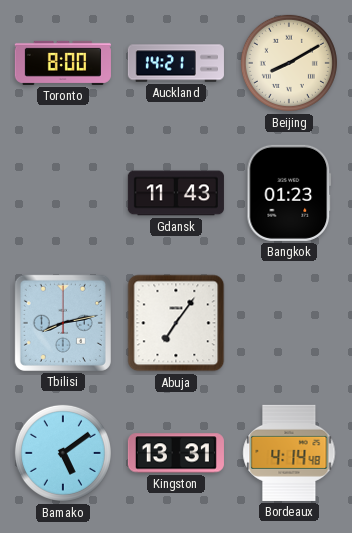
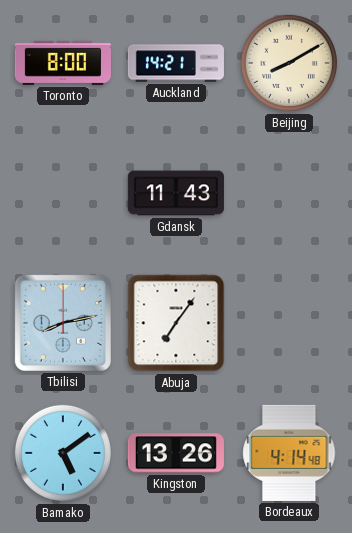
Bangkok: 01:23 -> none
Kingston: 13:31 -> 13:26
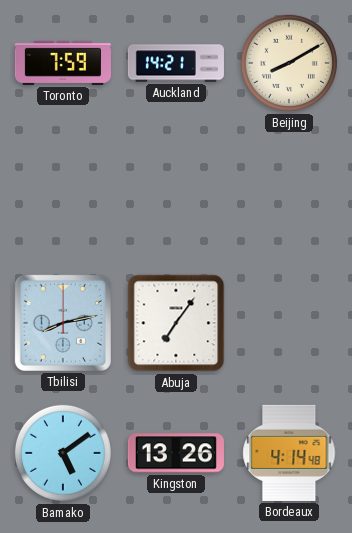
Toronto: 8:00 -> 7:59
Gdansk: 11:43 -> none
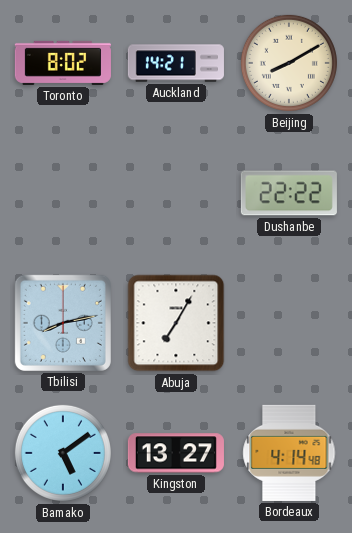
Toronto: 7:59 -> 8:02
Dushanbe: none -> 22:22
Abuja: 7:06 -> 7:05
Kingston: 13:26 -> 13:27
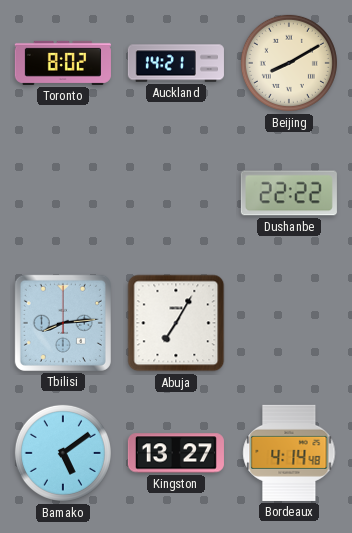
Tbilisi: 8:13 -> 8:14
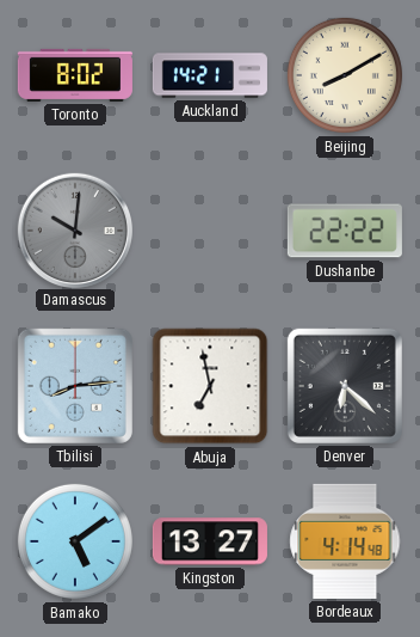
Damascus: none -> 10:01
Abuja: 7:05 -> 6:58
Denver: none -> 6:22
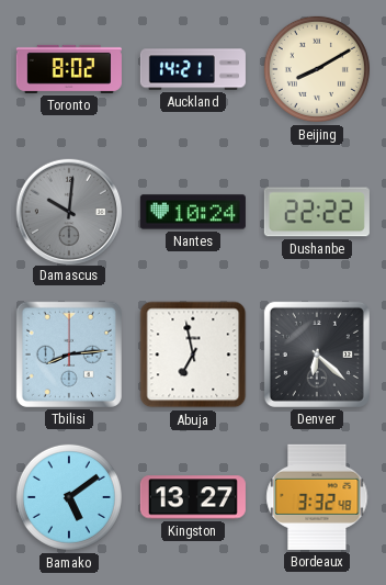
Nantes: none -> 10:24
Bordeaux: 4:14 -> 3:32
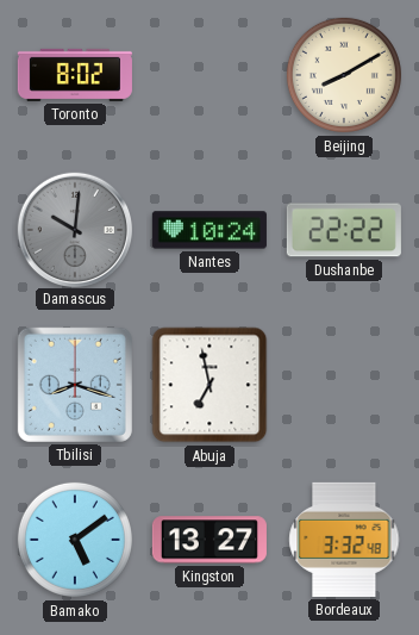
Auckland: 14:21 -> none
Tbilisi: 8:14 -> 8:18
Denver: 6:22 -> none
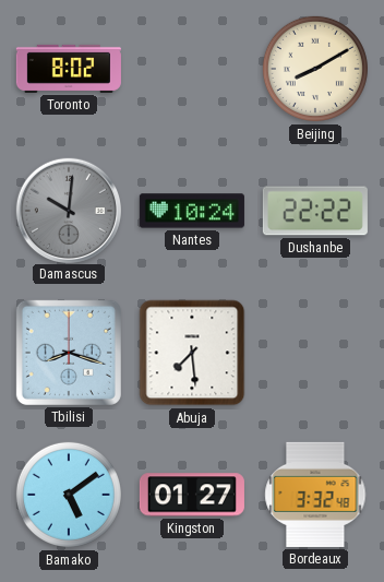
Abuja: 6:58 -> 7:29
Kingston: 13:27 -> 01:27
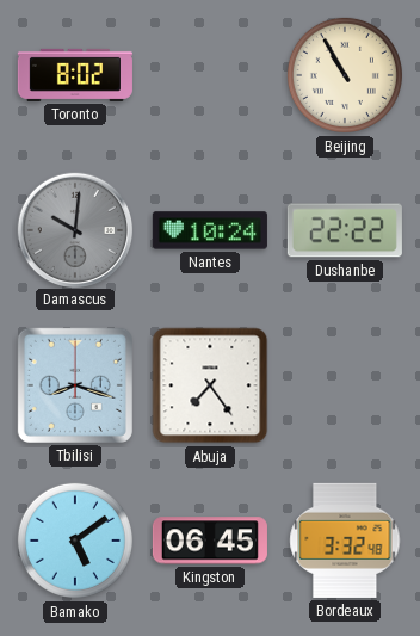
Beijing: 8:10 -> 10:55
Abuja: 7:29 -> 7:24
Kingston: 01:27 -> 06:45
